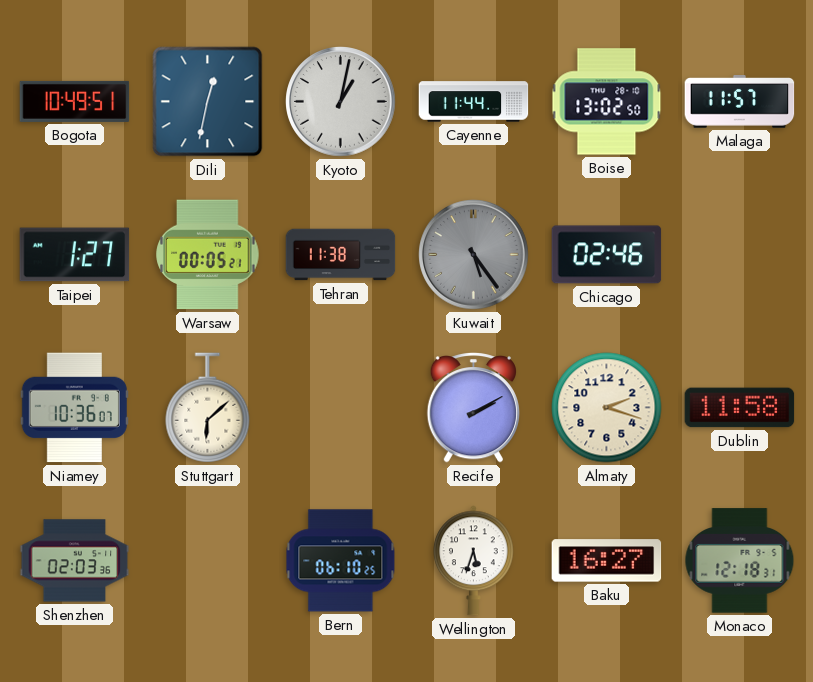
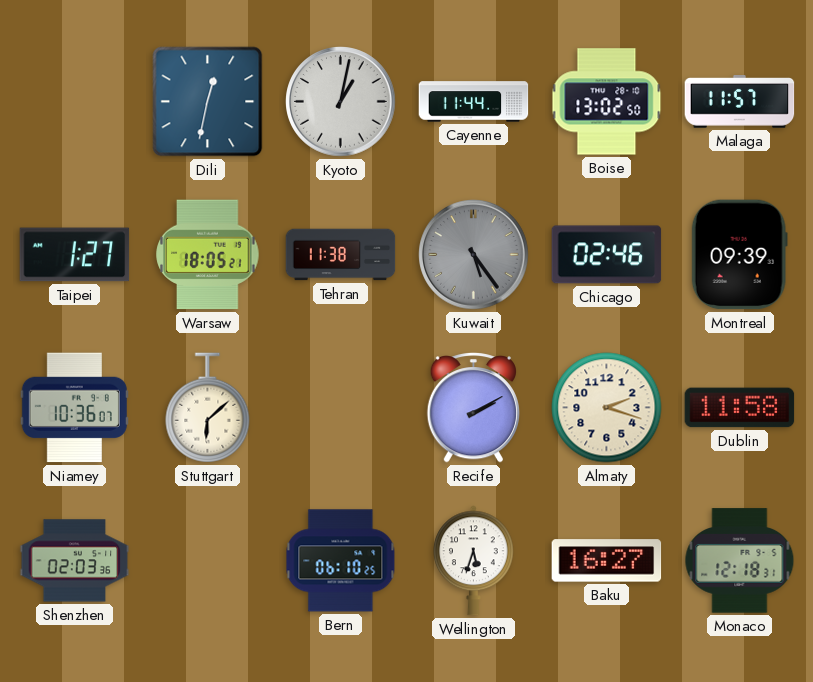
Bogota: 10:49 -> none
Warsaw: 00:05 -> 18:05
Montreal: none -> 09:39
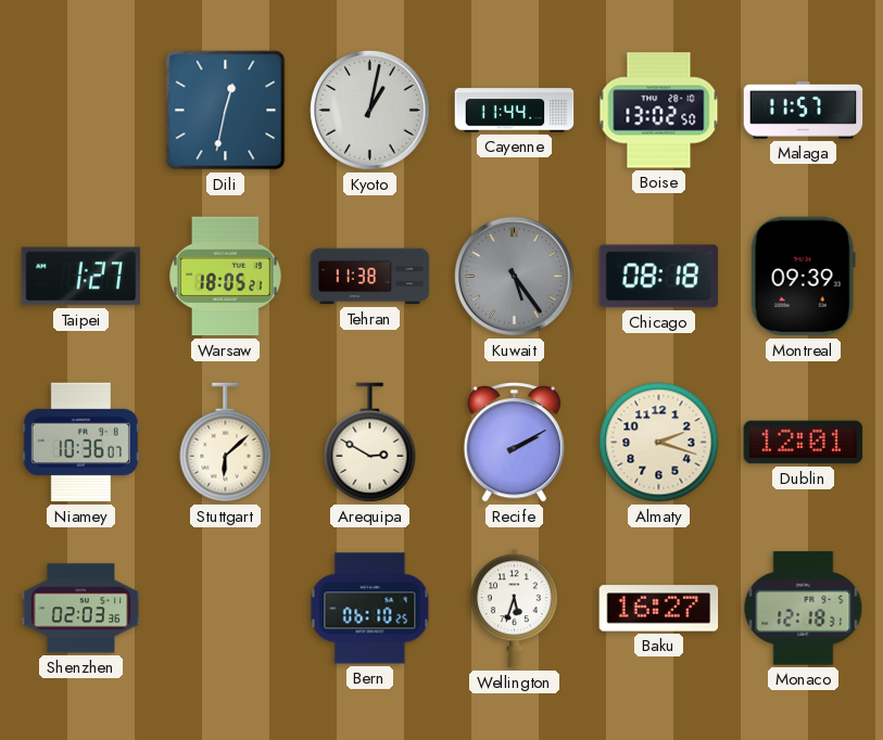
Chicago: 02:46 -> 08:18
Arequipa: none -> 2:50
Dublin: 11:58 -> 12:01
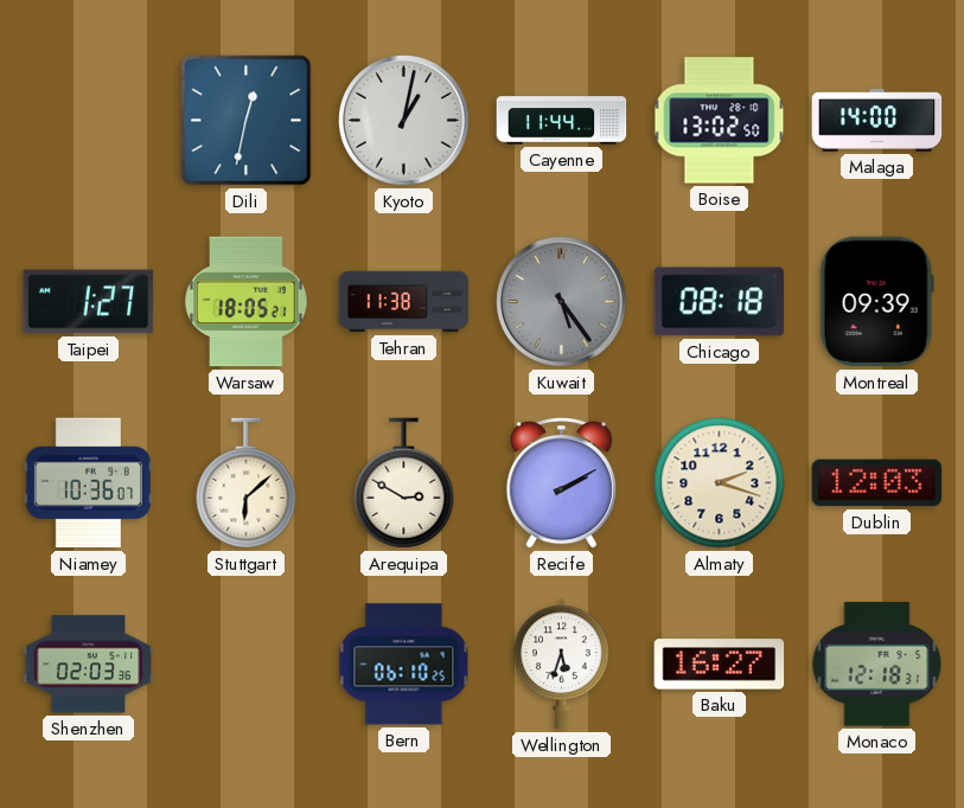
Malaga: 11:57 -> 14:00
Dublin: 12:01 -> 12:03
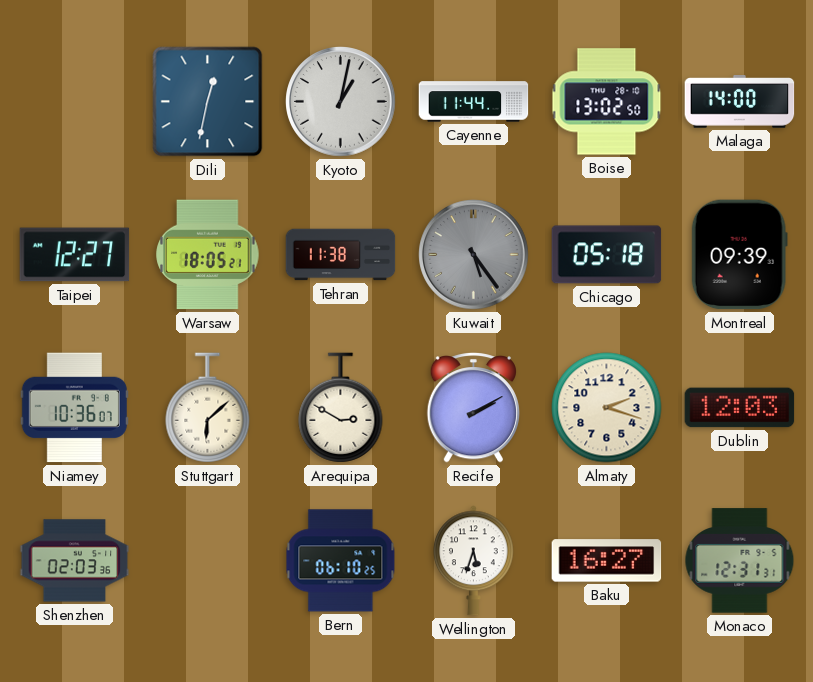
Taipei: 1:27 -> 12:27
Chicago: 08:18 -> 05:18
Monaco: 12:18 -> 12:31
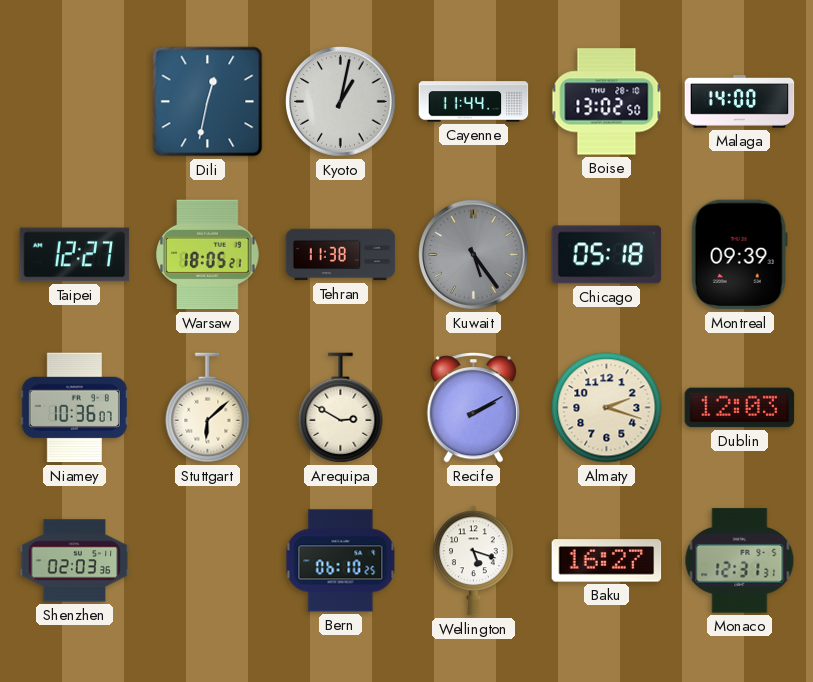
Wellington: 5:33 -> 5:18
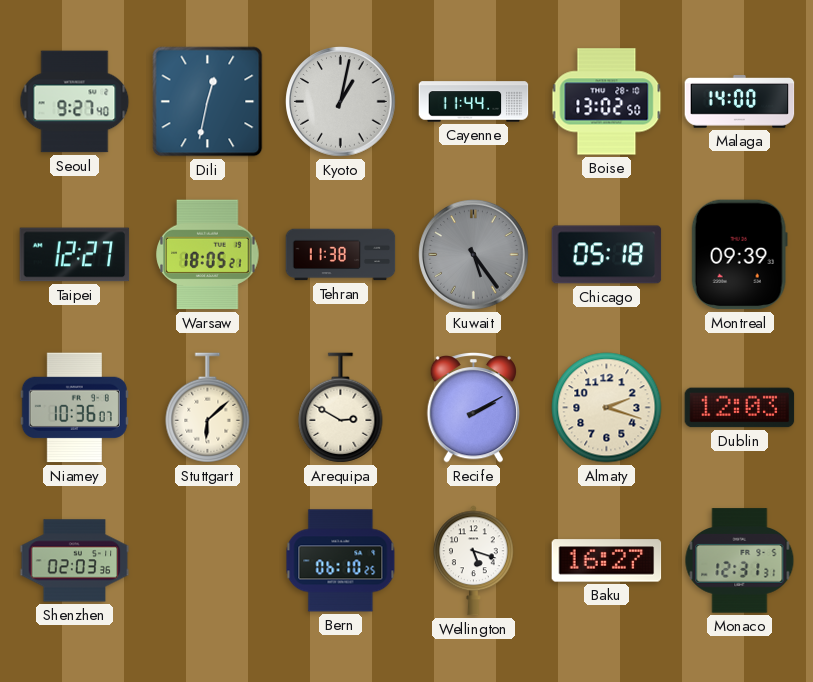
Seoul: none -> 9:27
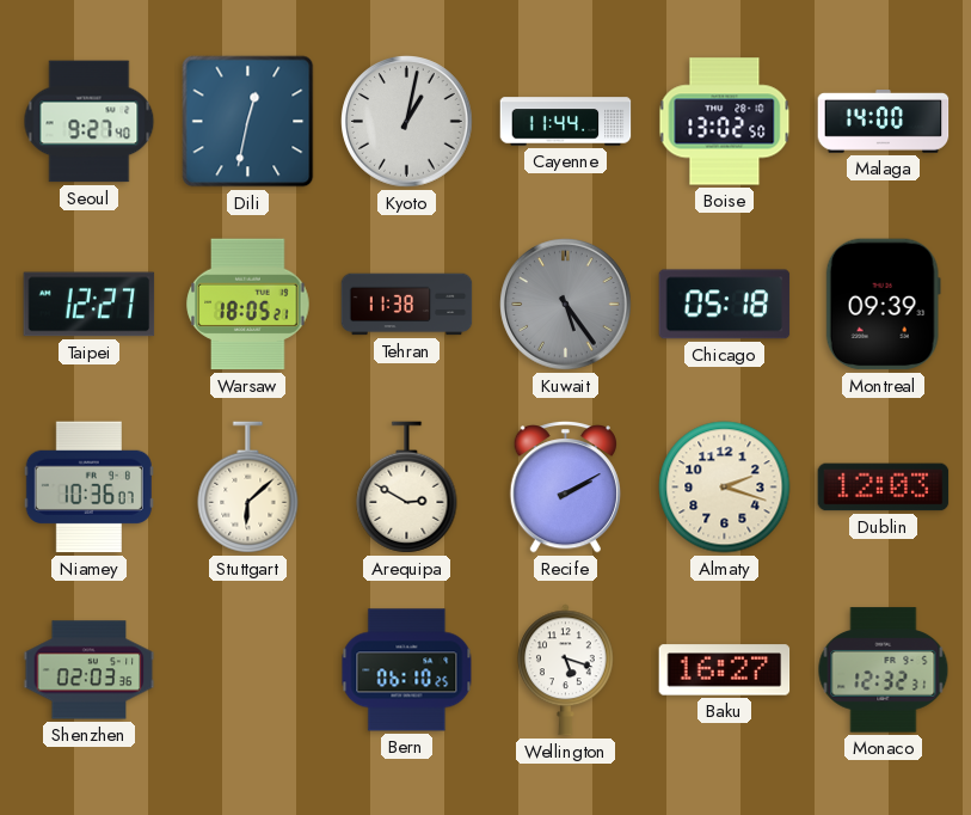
Monaco: 12:31 -> 12:32
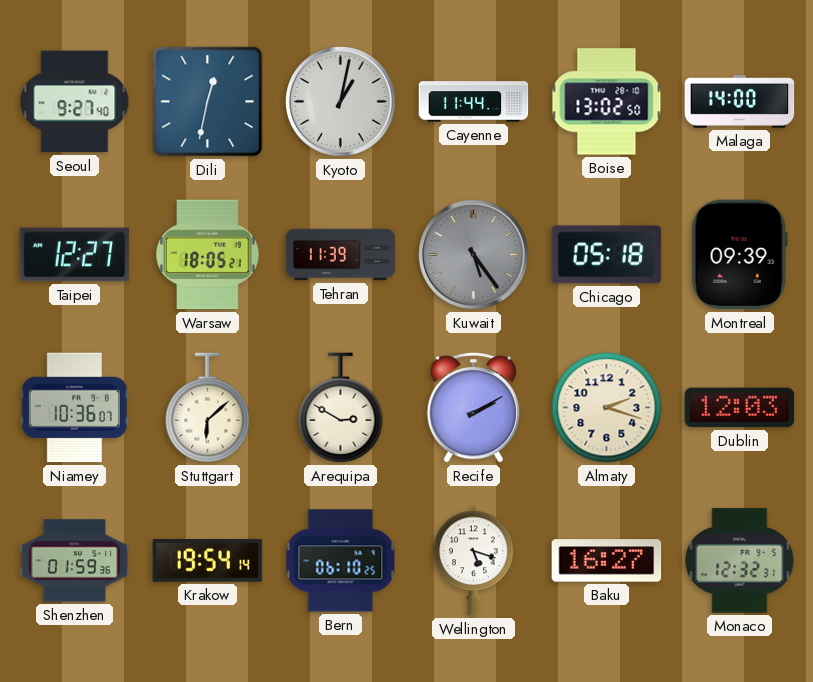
Tehran: 11:38 -> 11:39
Shenzhen: 02:03 -> 01:59
Krakow: none -> 19:54
